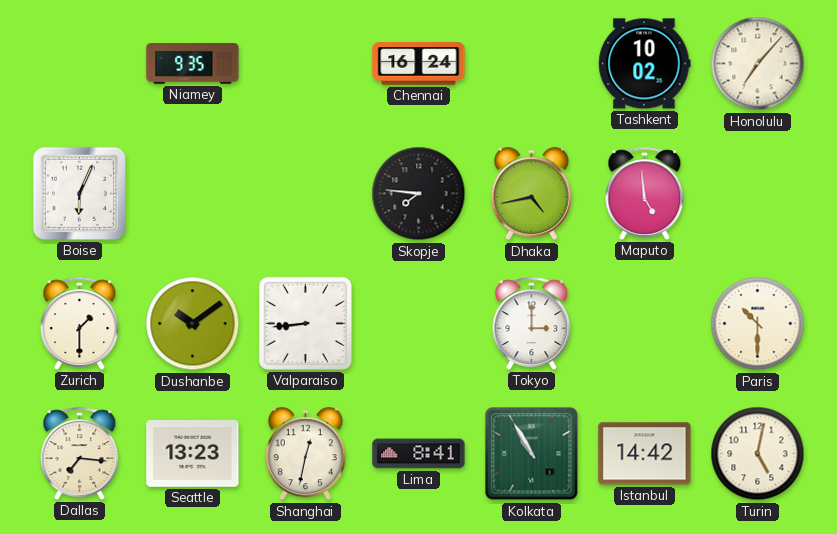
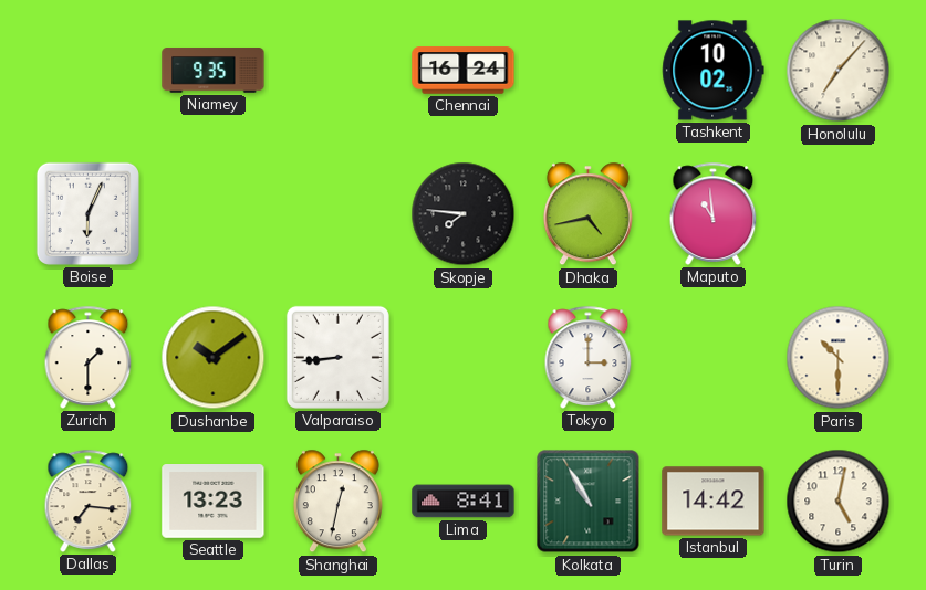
Maputo: 4:59 -> 10:59
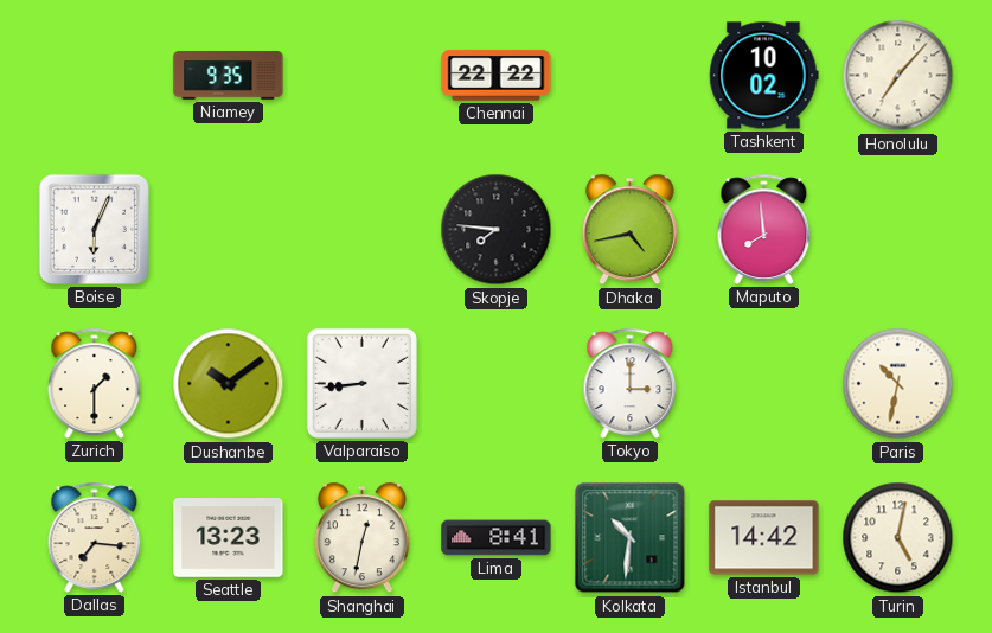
Chennai: 16:24 -> 22:22
Maputo: 10:59 -> 7:59
Paris: 10:30 -> 10:32
Kolkata: 10:55 -> 10:31
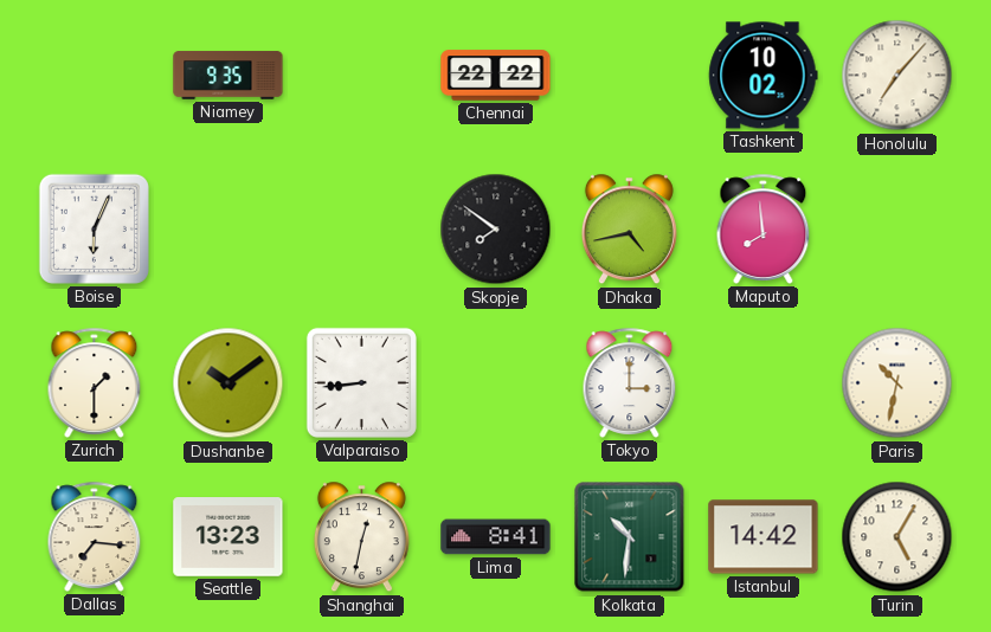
Skopje: 7:46 -> 7:51
Turin: 5:02 -> 5:05
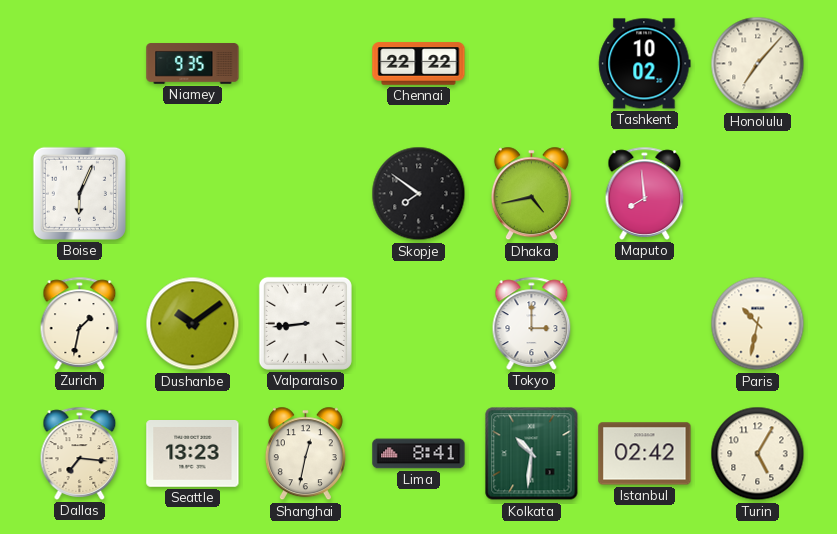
Zurich: 1:30 -> 1:32
Istanbul: 14:42 -> 02:42
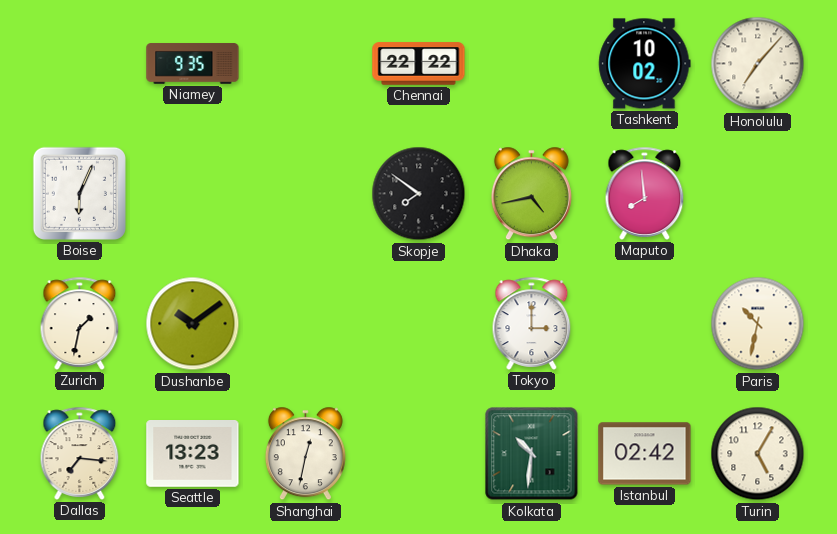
Valparaiso: 8:44 -> none
Lima: 8:41 -> none
